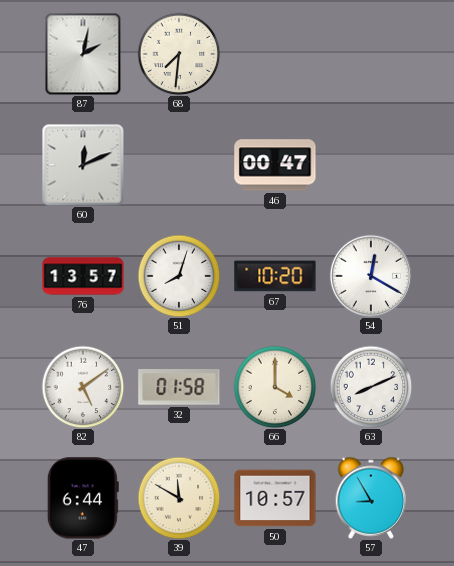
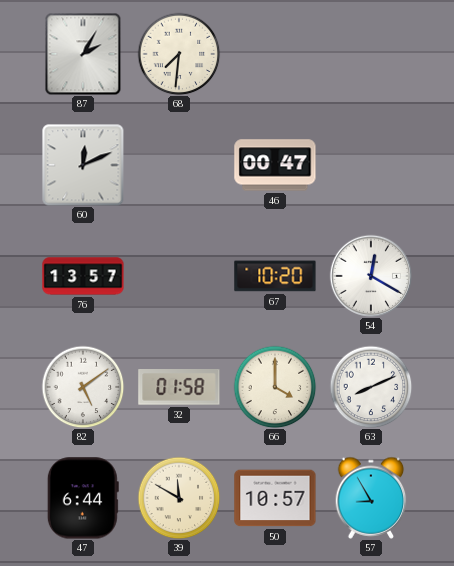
87: 2:02 -> 2:05
51: 8:03 -> none
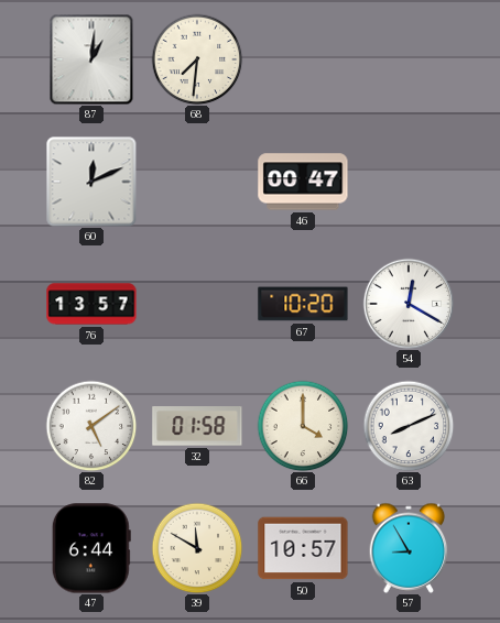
87: 2:05 -> 1:01
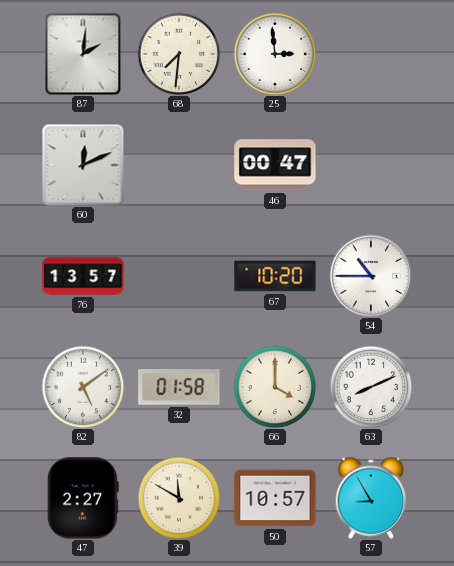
87: 1:01 -> 2:01
25: none -> 2:59
54: 12:20 -> 10:45
47: 6:44 -> 2:27
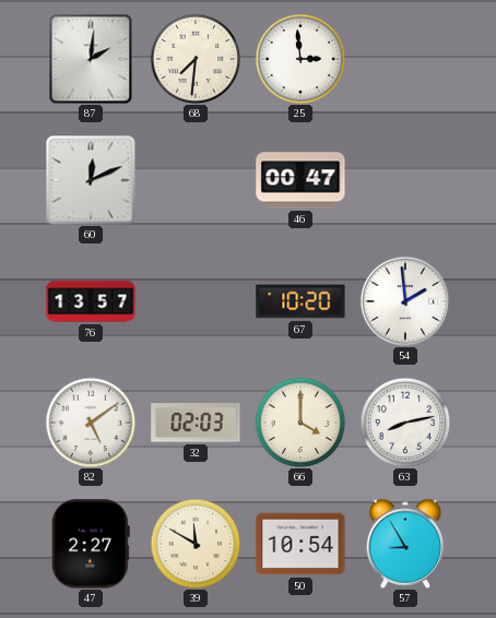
54: 10:45 -> 1:59
32: 01:58 -> 02:03
63: 8:11 -> 8:13
50: 10:57 -> 10:54
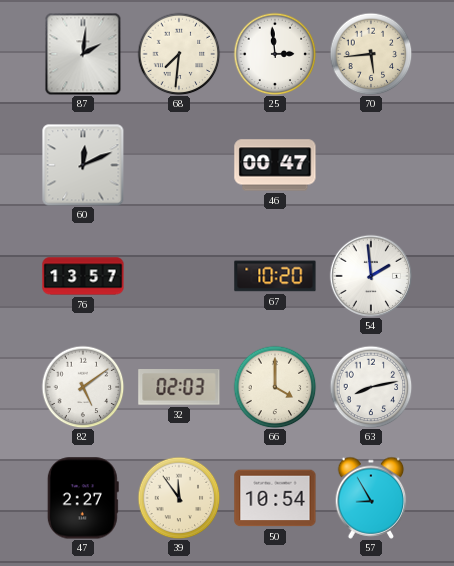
70: none -> 5:44
39: 11:50 -> 11:54
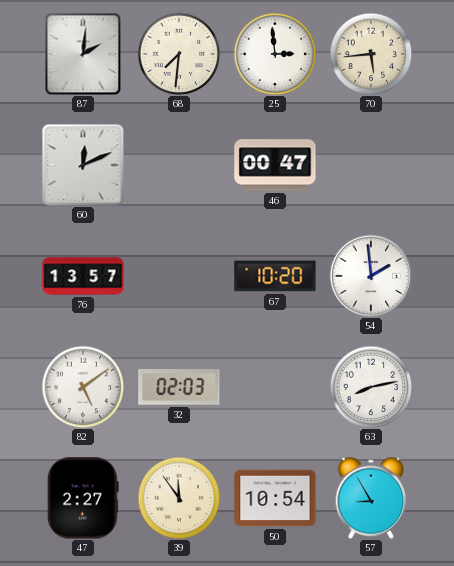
66: 4:00 -> none
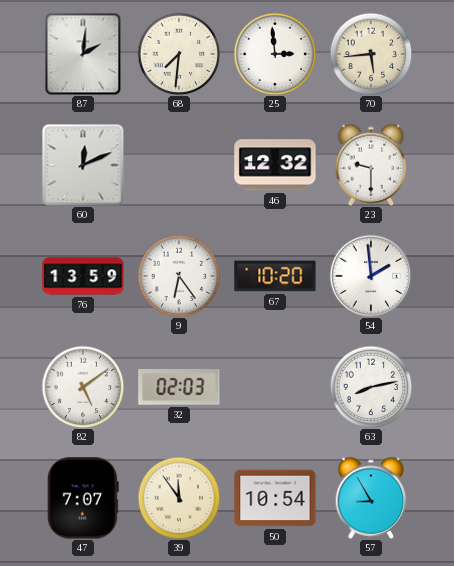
46: 00:47 -> 12:32
23: none -> 9:30
76: 13:57 -> 13:59
9: none -> 6:24
47: 2:27 -> 7:07
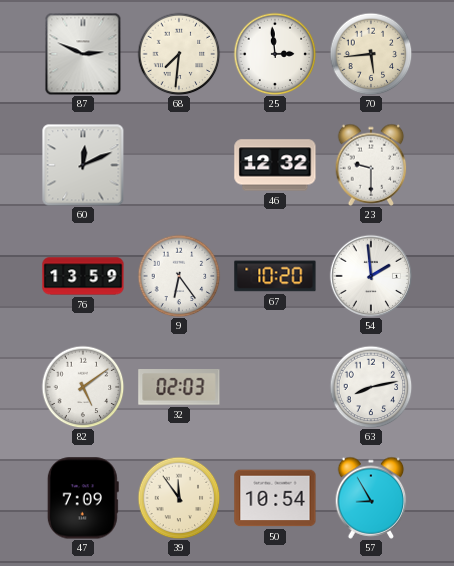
87: 2:01 -> 2:49
47: 7:07 -> 7:09
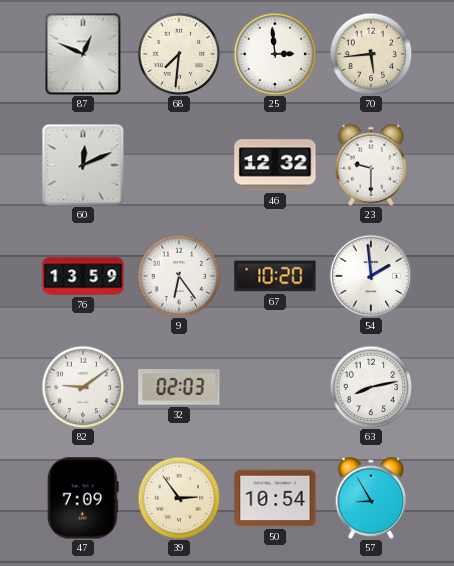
87: 2:49 -> 12:49
82: 5:09 -> 9:09
39: 11:54 -> 2:54
